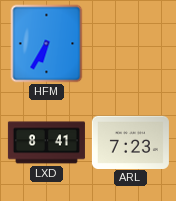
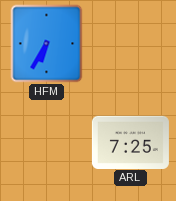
LXD: 8:41 -> none
ARL: 7:23 -> 7:25
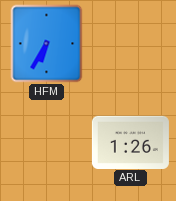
ARL: 7:25 -> 1:26
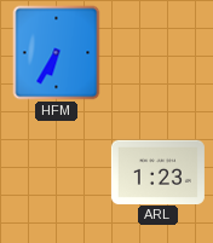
ARL: 1:26 -> 1:23
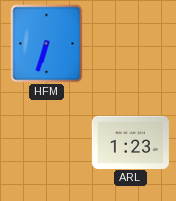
HFM: 6:35 -> 6:33
